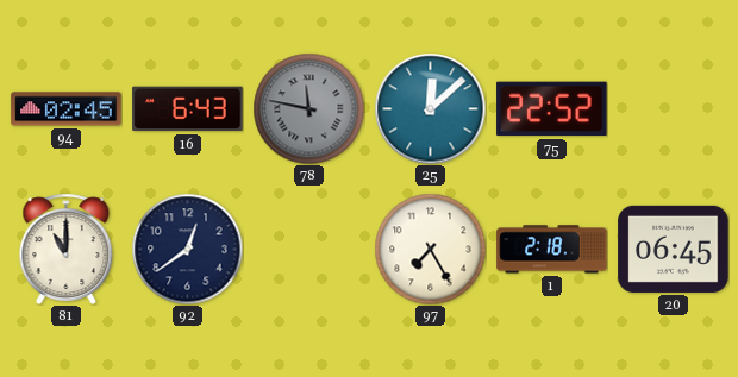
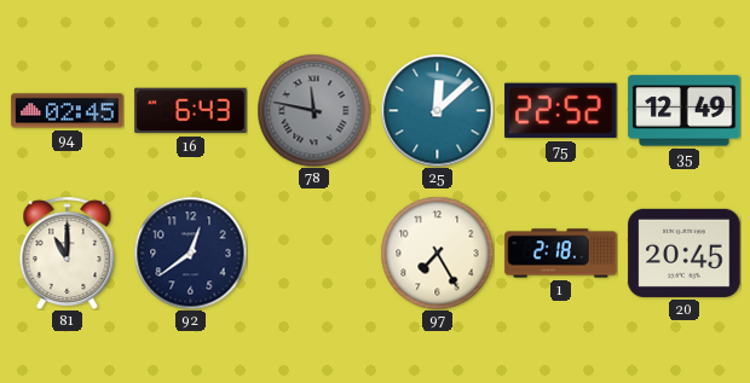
35: none -> 12:49
20: 06:45 -> 20:45
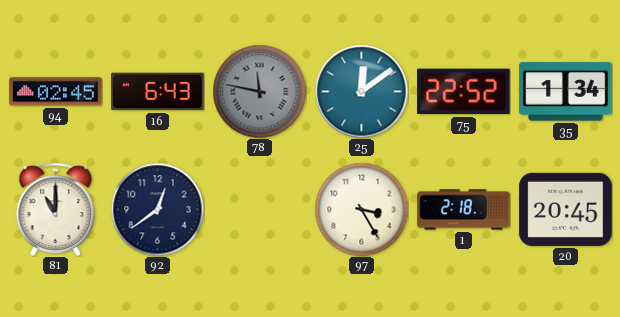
25: 12:08 -> 12:09
35: 12:49 -> 1:34
97: 7:25 -> 3:25
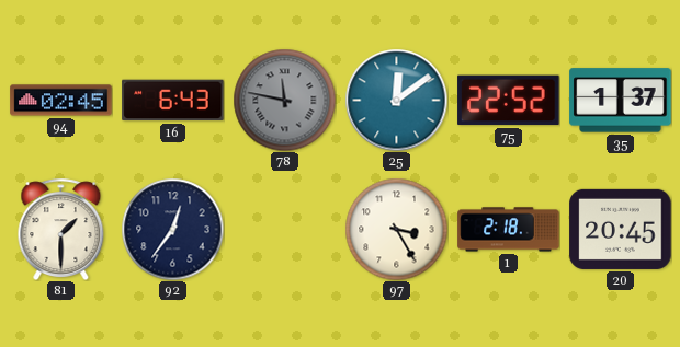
35: 1:34 -> 1:37
81: 11:00 -> 1:30
92: 12:39 -> 12:36
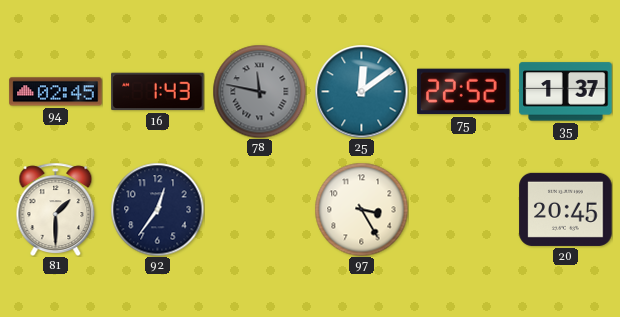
16: 6:43 -> 1:43
1: 2:18 -> none
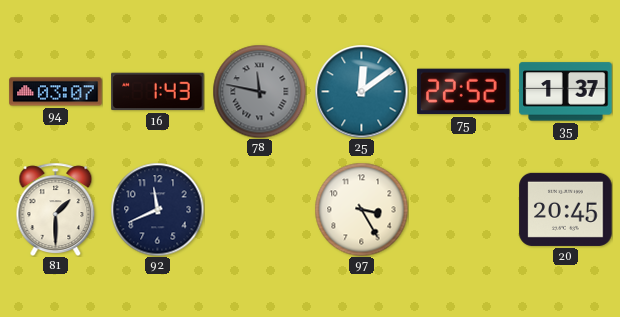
94: 02:45 -> 03:07
92: 12:36 -> 11:41
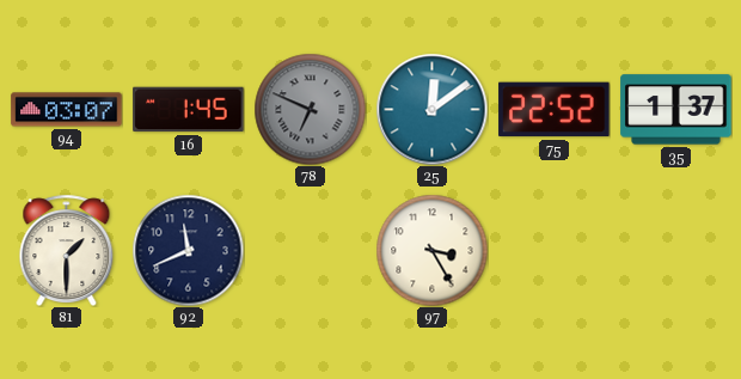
16: 1:43 -> 1:45
78: 11:47 -> 6:49
20: 20:45 -> none
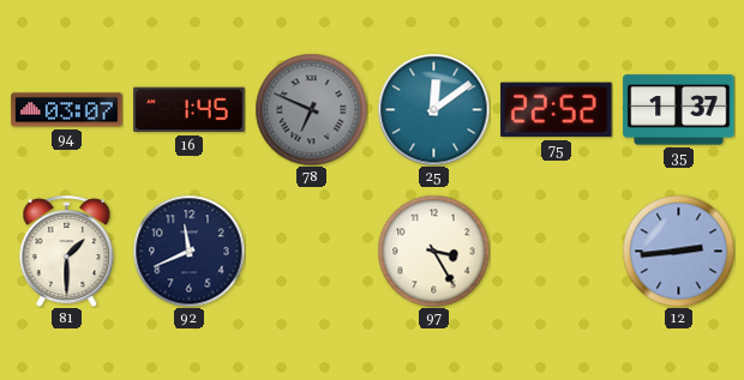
12: none -> 2:44
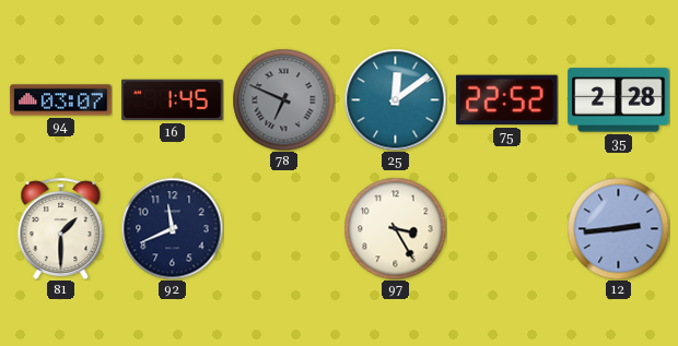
35: 1:37 -> 2:28
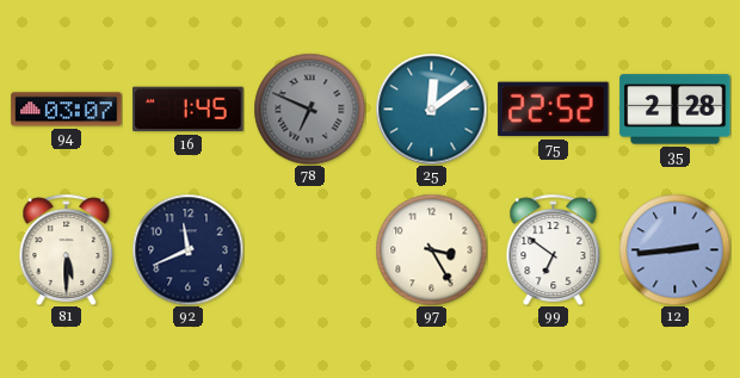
81: 1:30 -> 5:30
99: none -> 6:51
